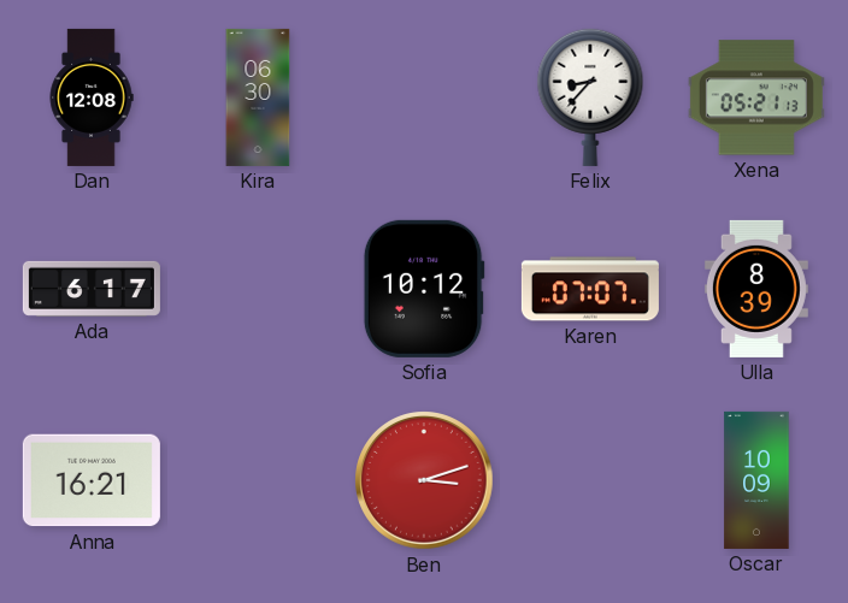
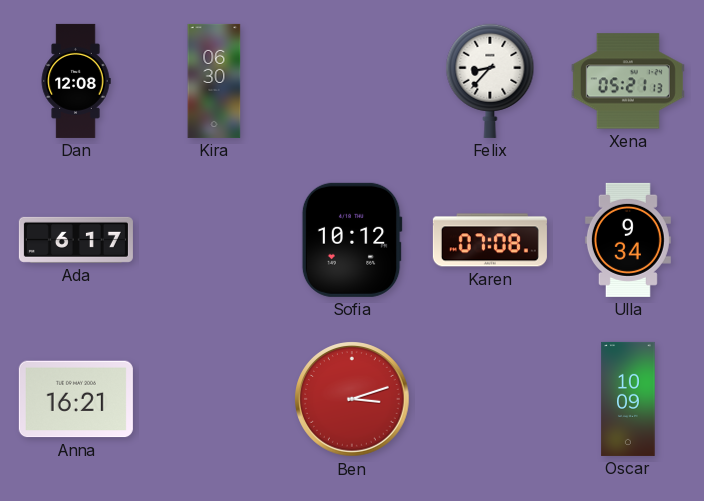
Karen: 07:07 -> 07:08
Ulla: 8:39 -> 9:34
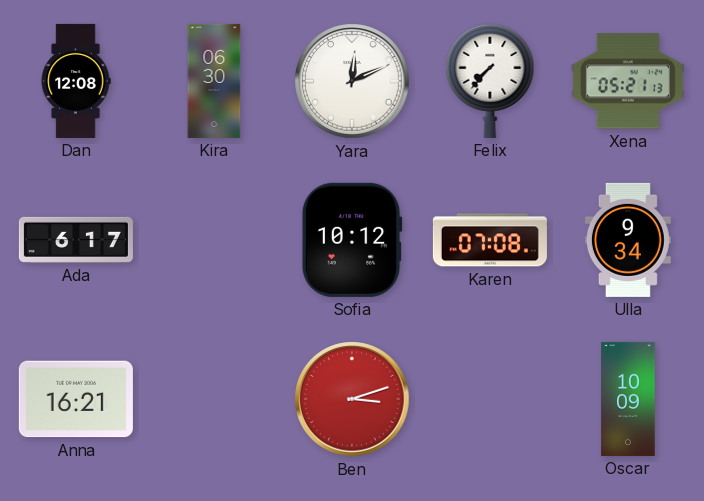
Yara: none -> 12:11
Felix: 8:37 -> 7:37
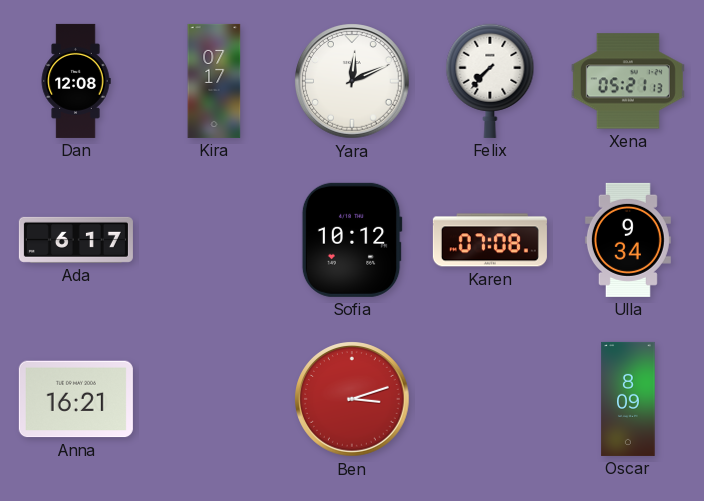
Kira: 06:30 -> 07:17
Oscar: 10:09 -> 8:09
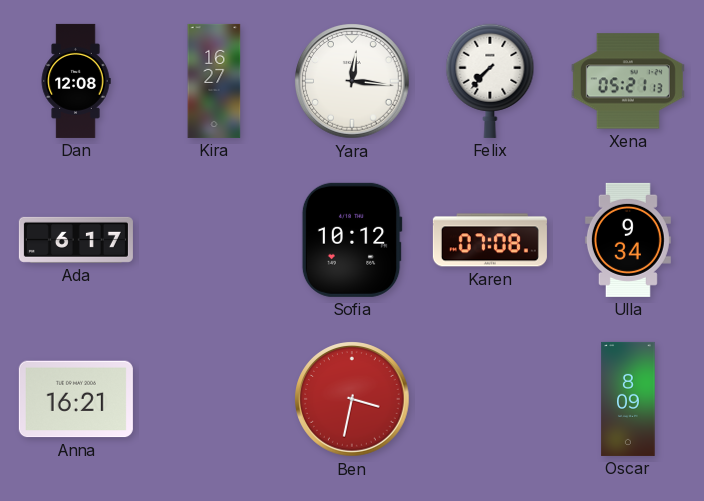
Kira: 07:17 -> 16:27
Yara: 12:11 -> 12:16
Ben: 3:12 -> 3:32
